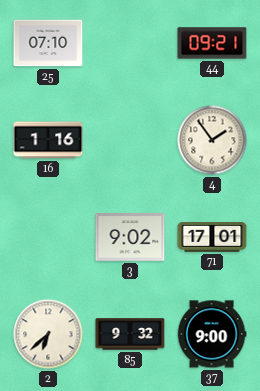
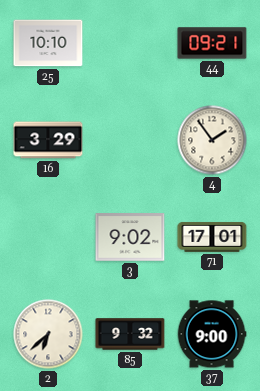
25: 07:10 -> 10:10
16: 1:16 -> 3:29
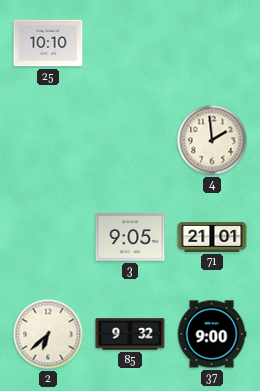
44: 09:21 -> none
16: 3:29 -> none
4: 1:54 -> 1:59
3: 9:02 -> 9:05
71: 17:01 -> 21:01
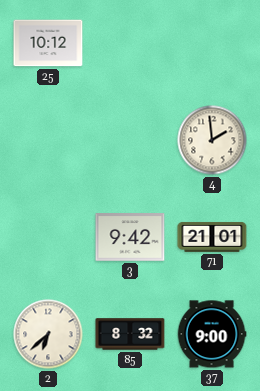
25: 10:10 -> 10:12
3: 9:05 -> 9:42
85: 9:32 -> 8:32
